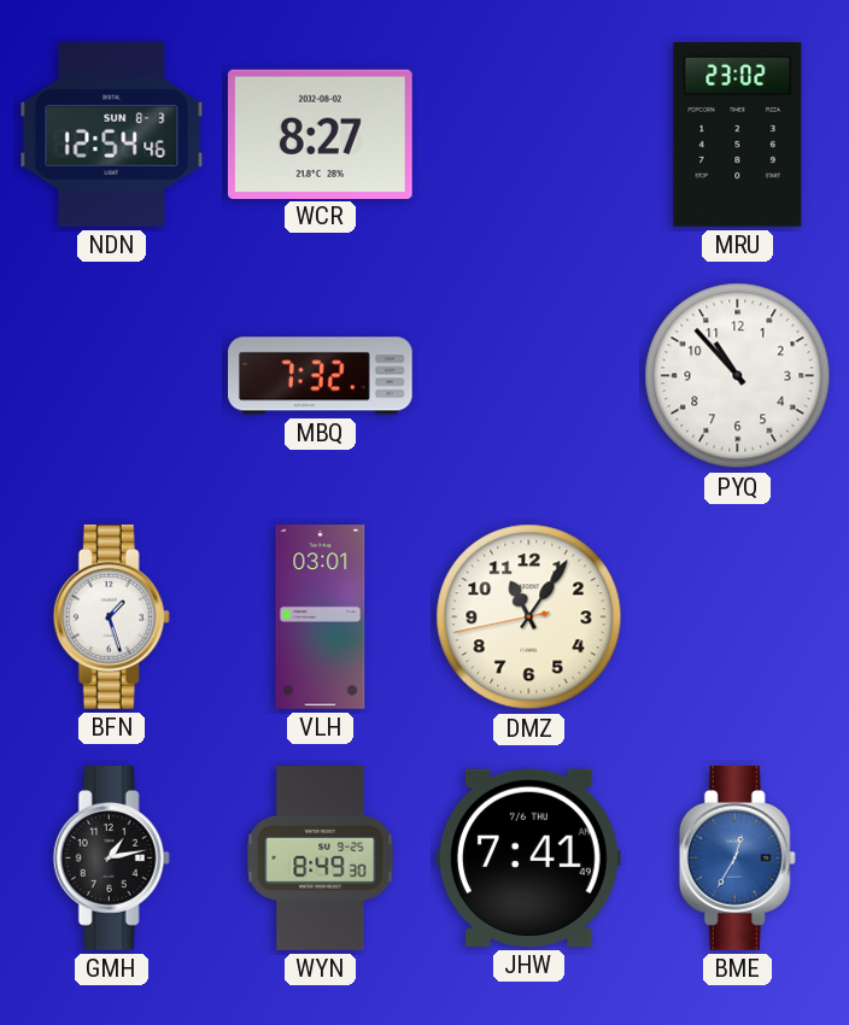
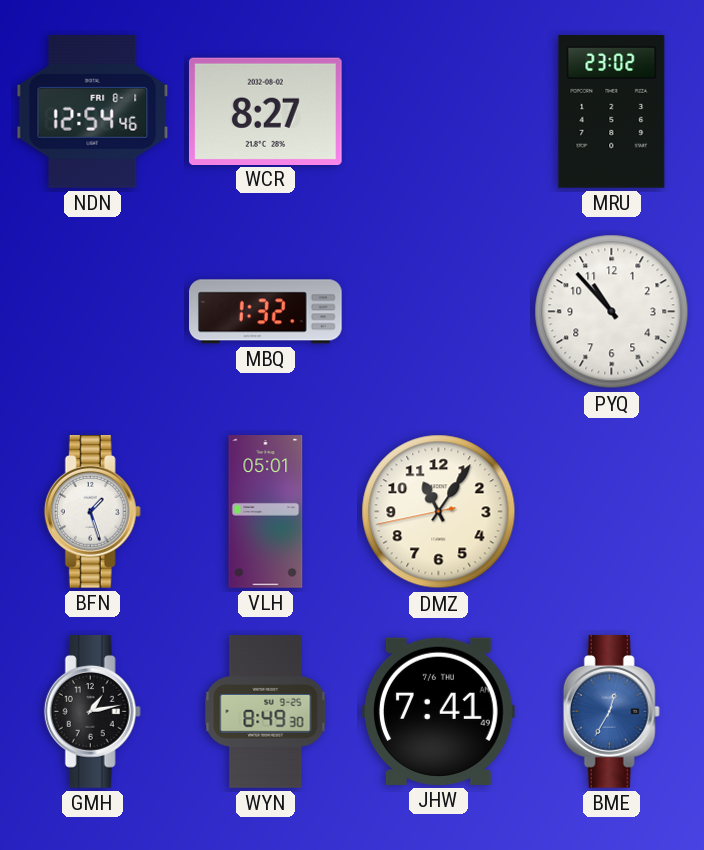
NDN date: SUN 8-3 -> FRI 8-1
MBQ: 7:32 -> 1:32
VLH: 03:01 -> 05:01
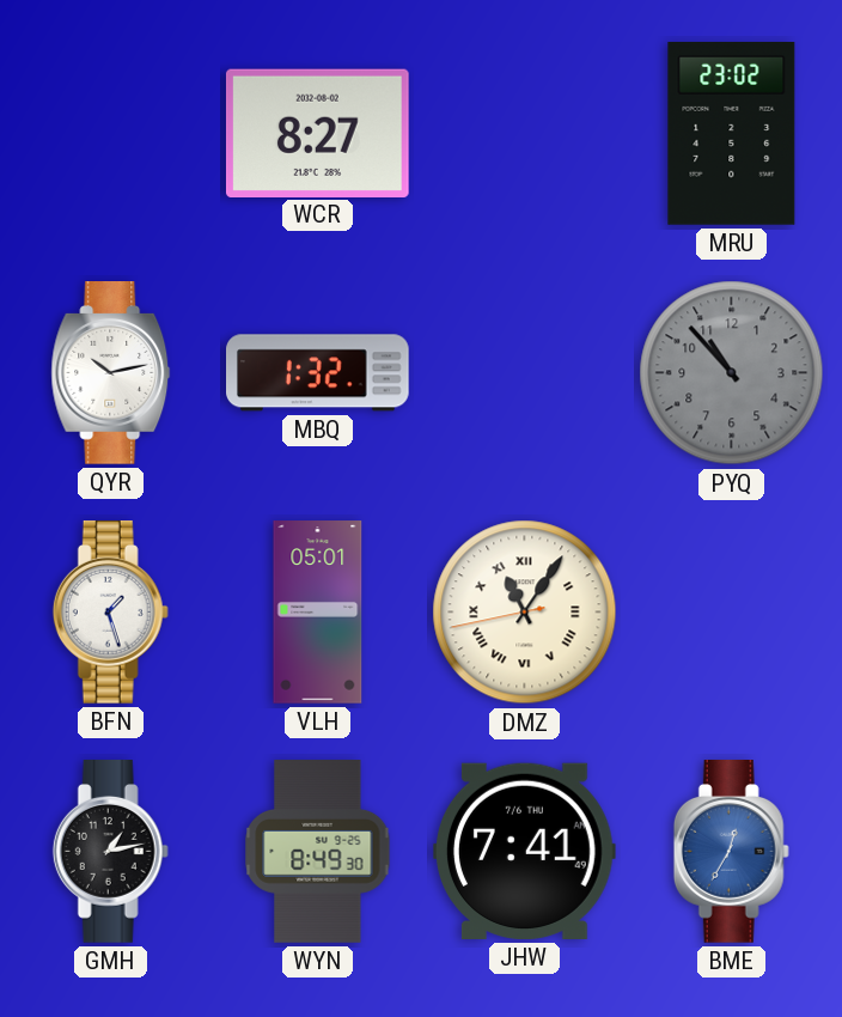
NDN: 12:54 -> none
QYR: none -> 10:13
PYQ dial: white -> grey
DMZ numerals: Arabic -> Roman
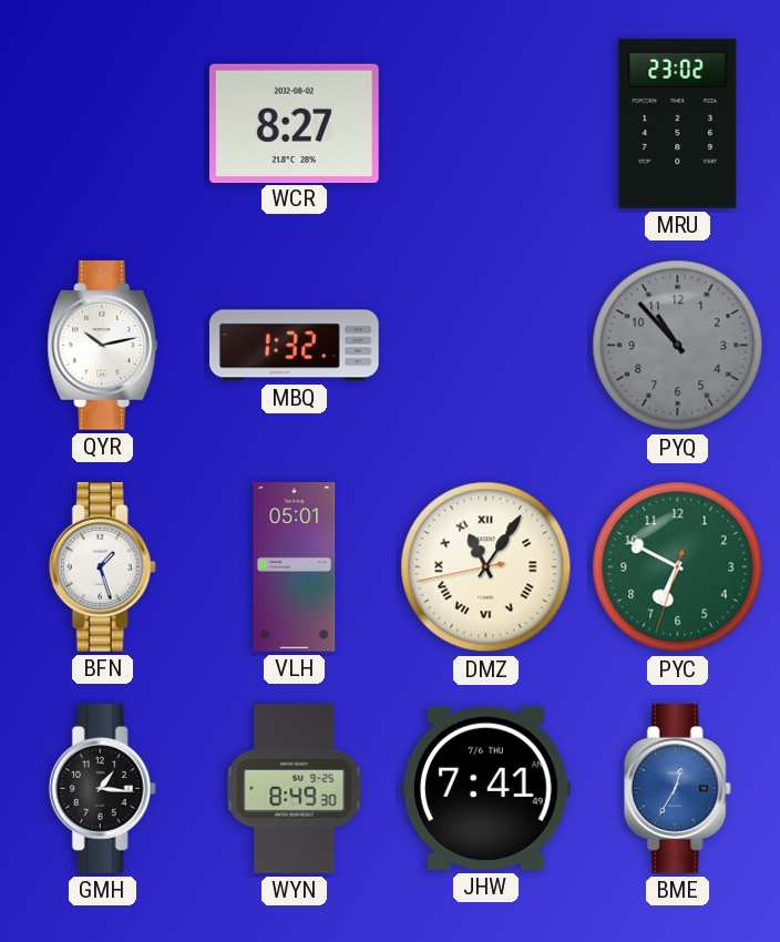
PYC: none -> 6:49
GMH: 1:13 -> 1:16
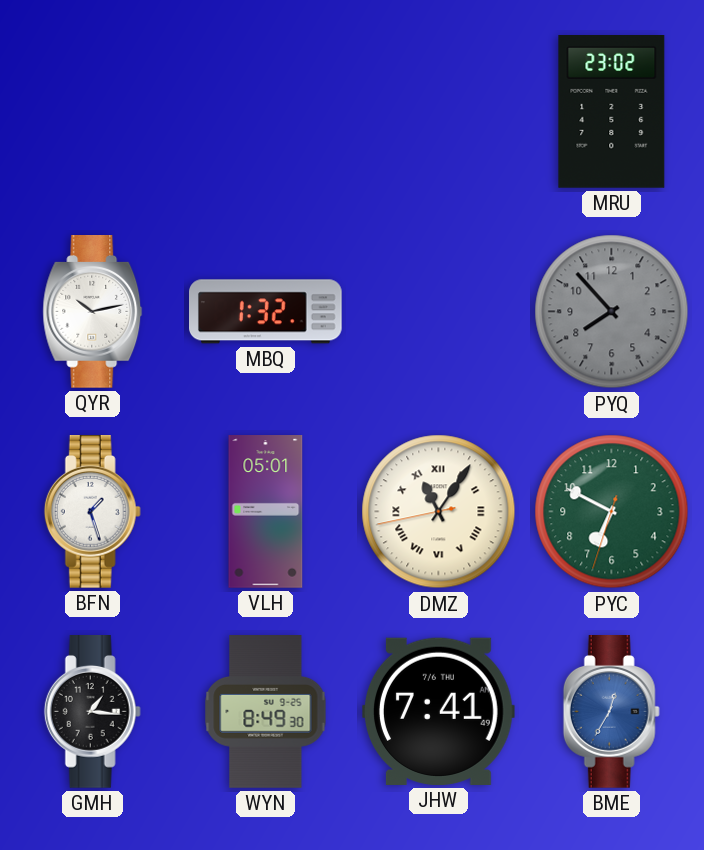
WCR: 8:27 -> none
PYQ: 10:53 -> 7:53
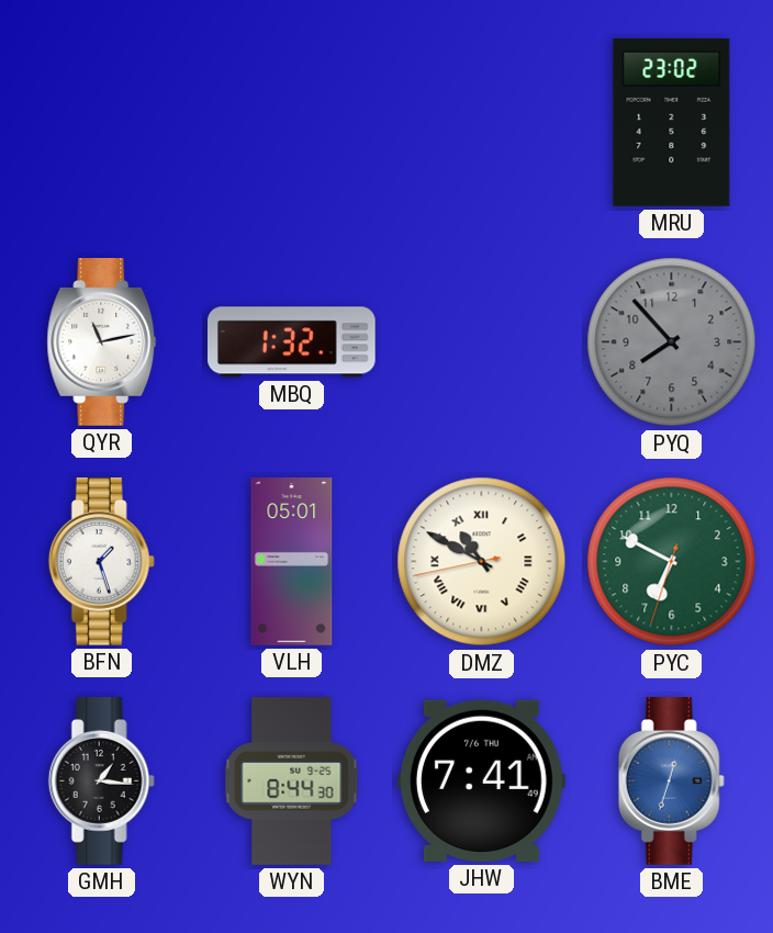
QYR: 10:13 -> 11:13
DMZ: 11:05 -> 10:49
WYN: 8:49 -> 8:44
BME: 12:35 -> 12:33
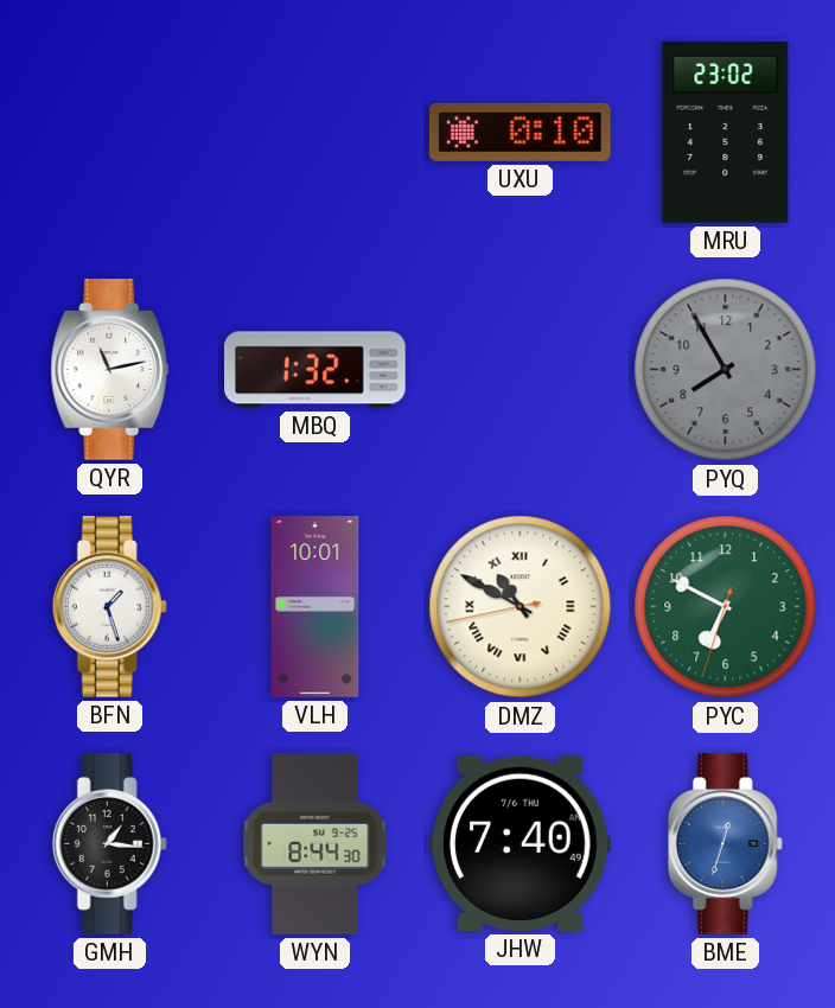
UXU: none -> 0:10
PYQ: 7:53 -> 7:55
VLH: 05:01 -> 10:01
JHW: 7:41 -> 7:40
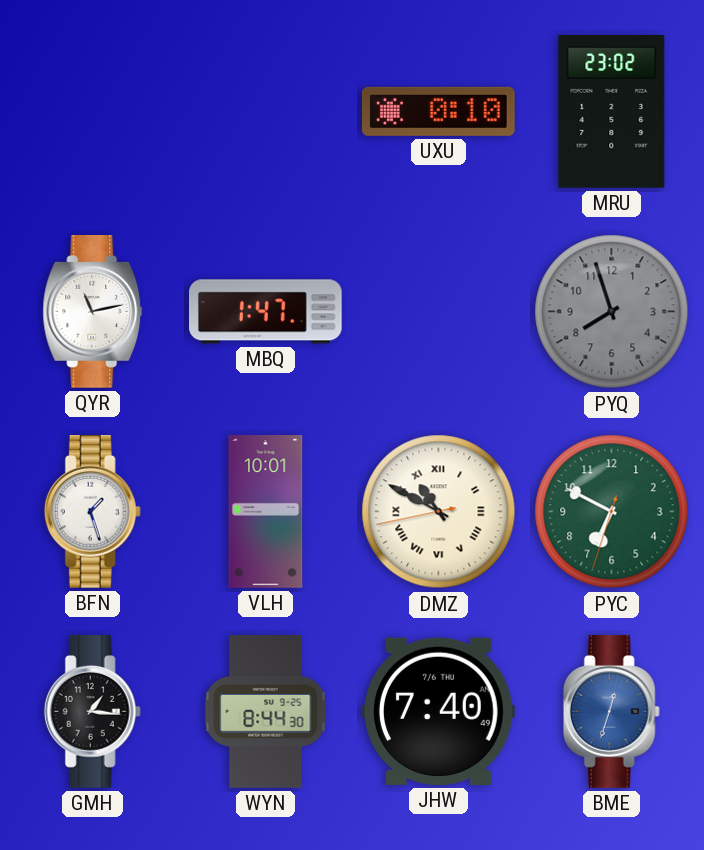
MBQ: 1:32 -> 1:47
PYQ: 7:55 -> 7:57
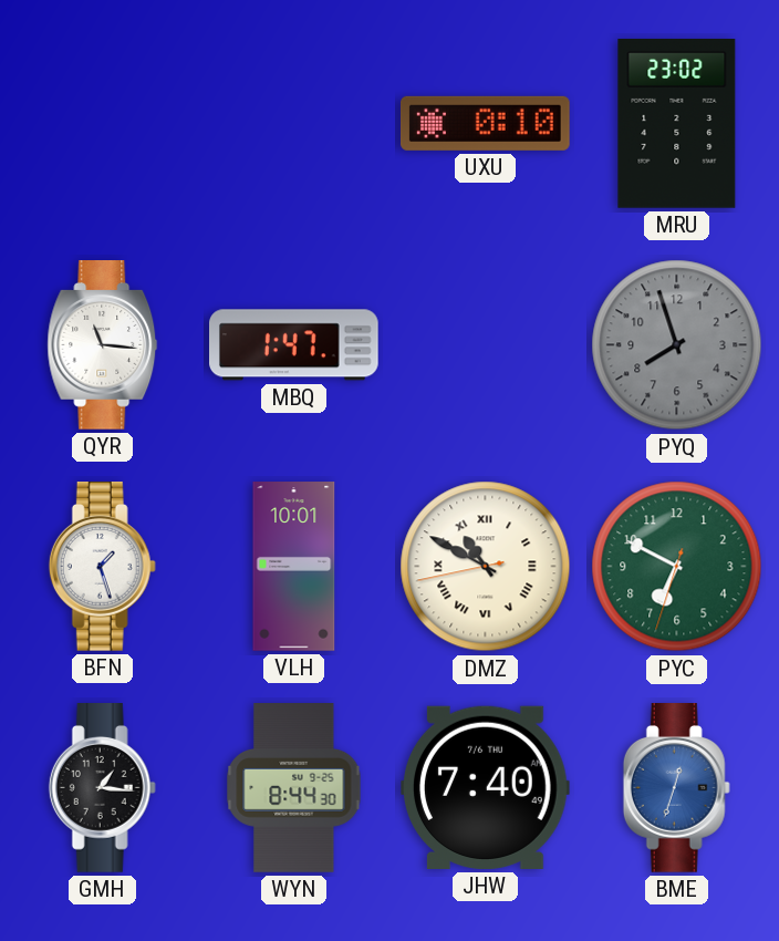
QYR: 11:13 -> 11:16
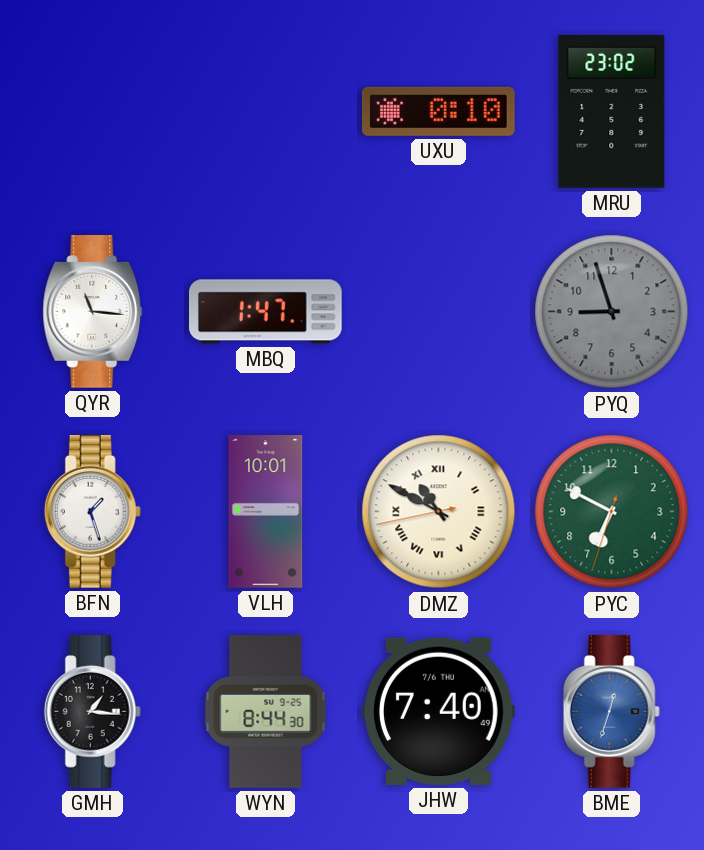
PYQ: 7:57 -> 8:57
